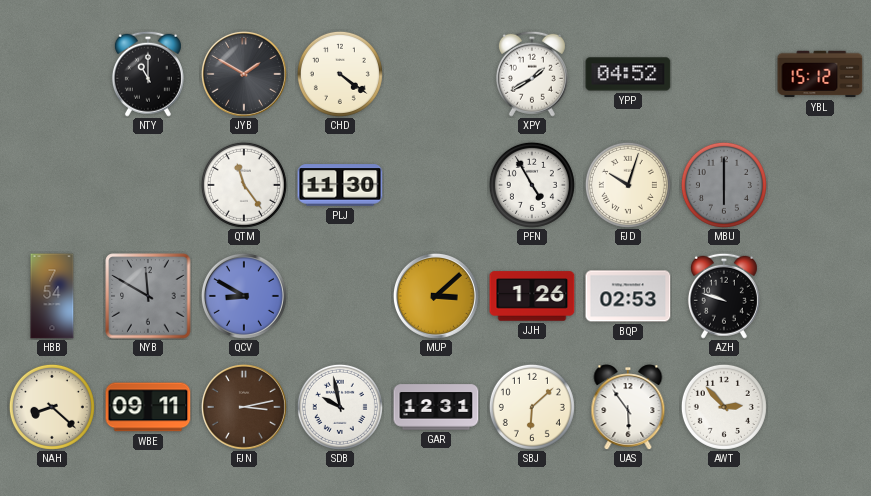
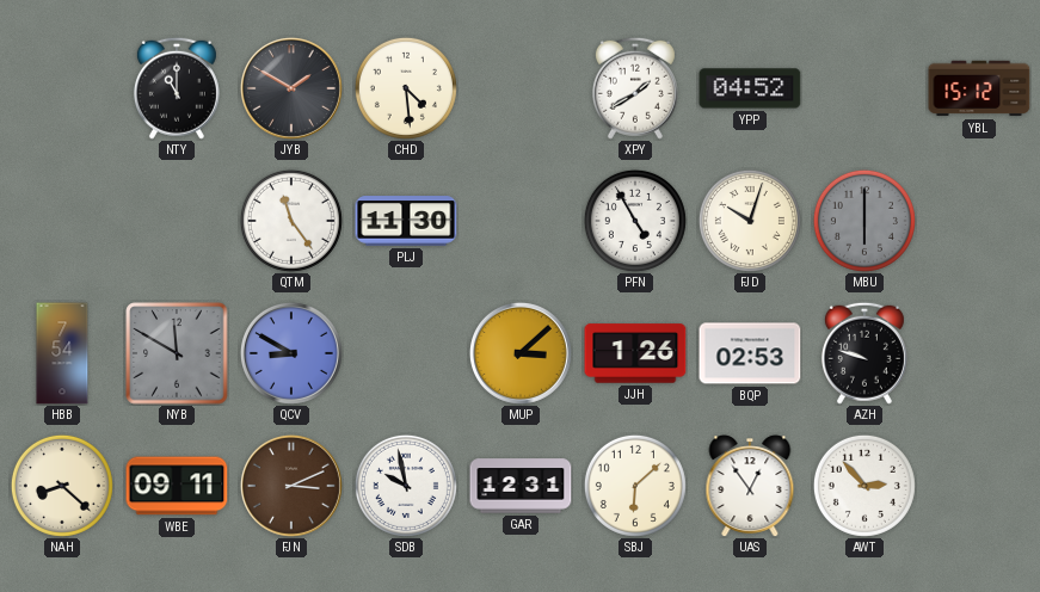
CHD: 4:21 -> 4:29
FJN: 3:13 -> 3:11
UAS: 5:54 -> 12:54
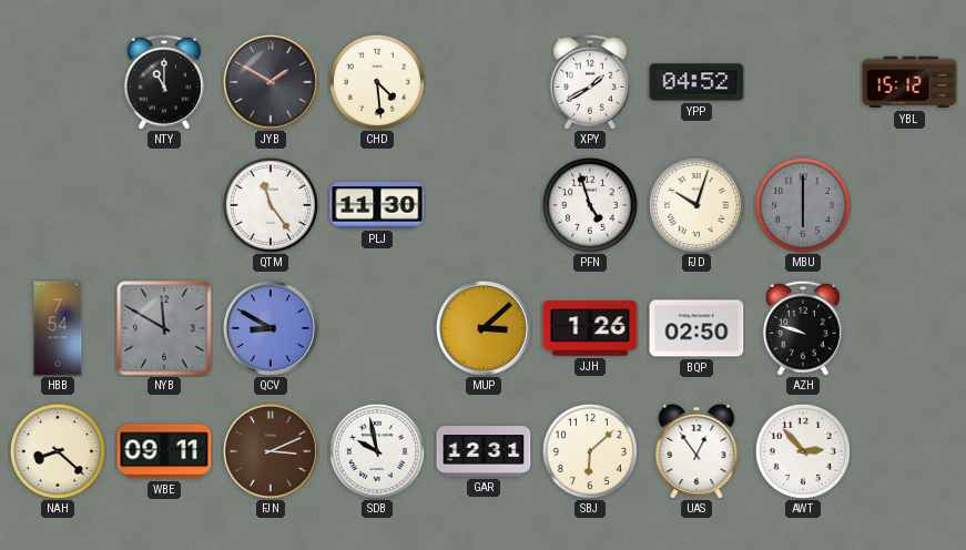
PFN: 4:55 -> 4:57
BQP: 02:53 -> 02:50
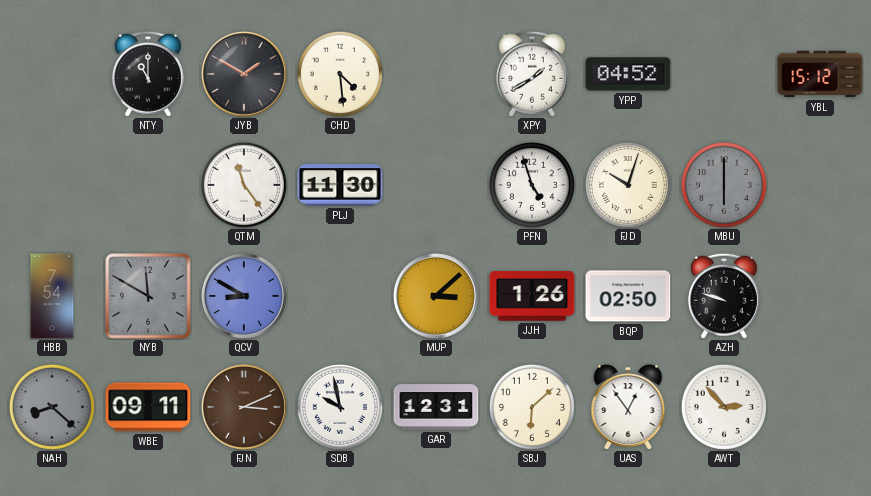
NAH dial: cream -> grey
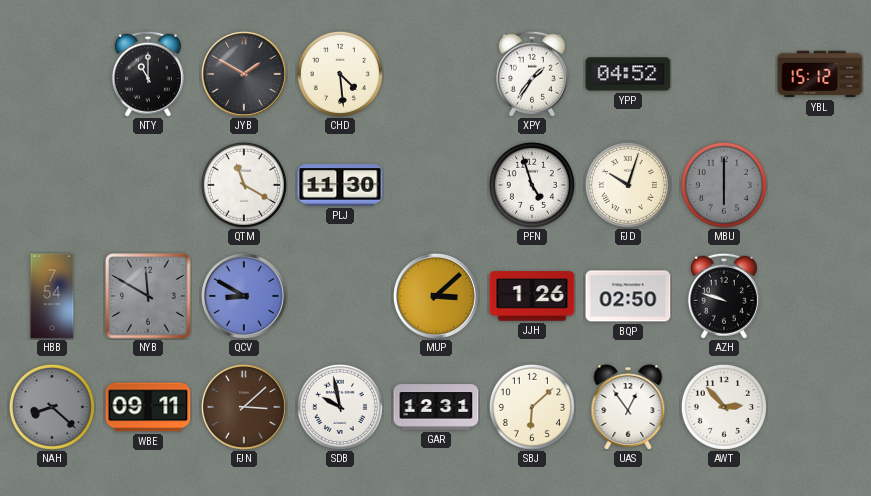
XPY: 1:40 -> 1:36
QTM: 11:24 -> 11:20
FJN: 3:11 -> 3:08
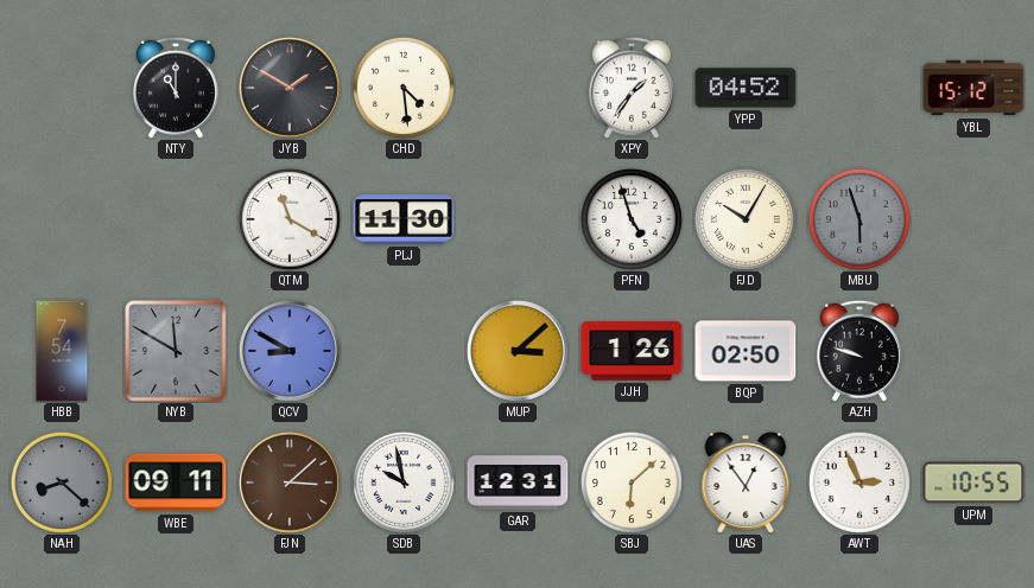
FJD: 10:03 -> 10:05
MBU: 6:00 -> 5:57
AWT: 2:53 -> 2:56
UPM: none -> 10:55
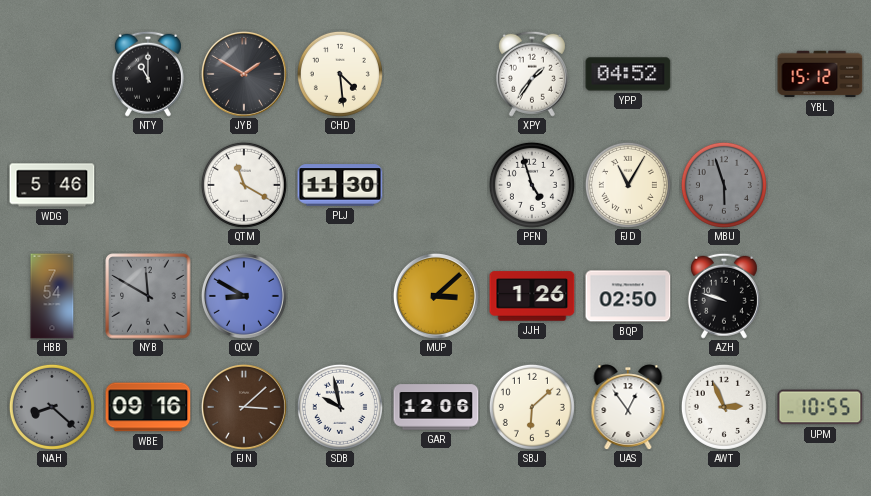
WDG: none -> 5:46
FJD: 10:05 -> 11:05
WBE: 09:11 -> 09:16
GAR: 12:31 -> 12:06
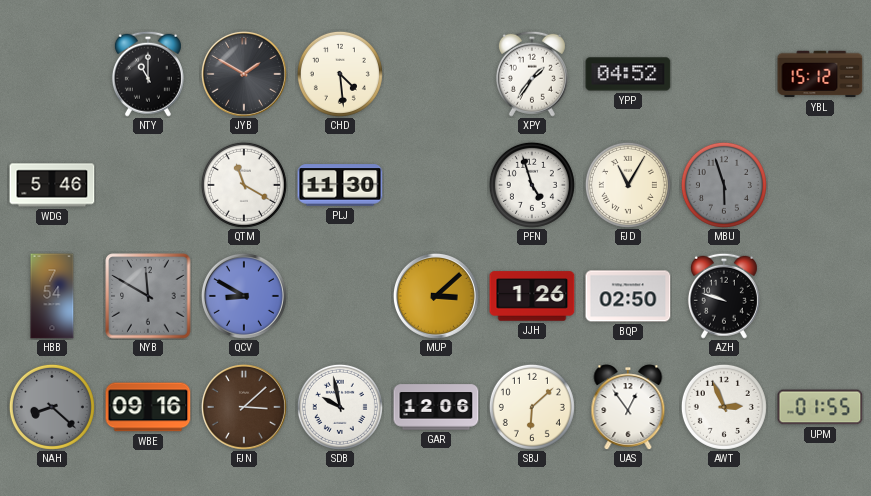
UPM: 10:55 -> 01:55
